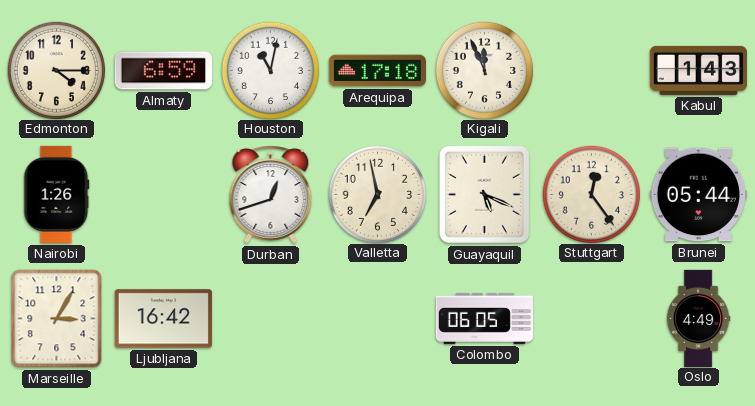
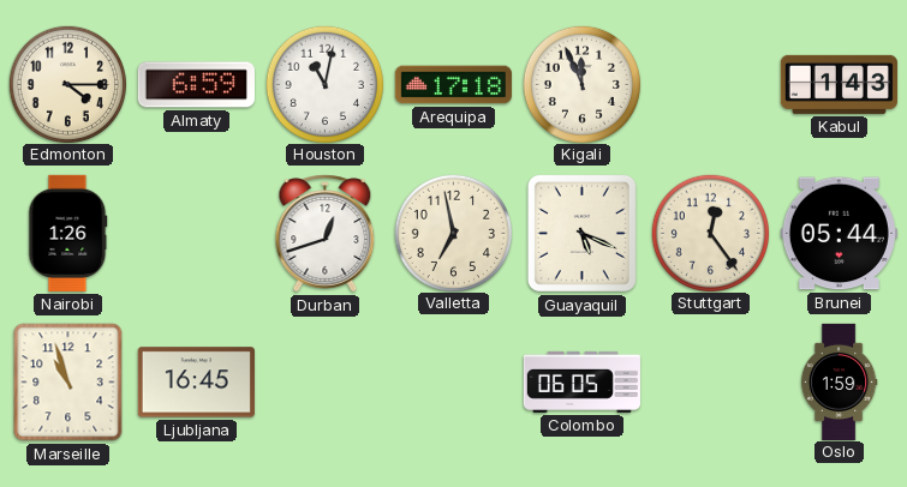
Marseille: 3:05 -> 10:57
Ljubljana: 16:42 -> 16:45
Oslo: 4:49 -> 1:59
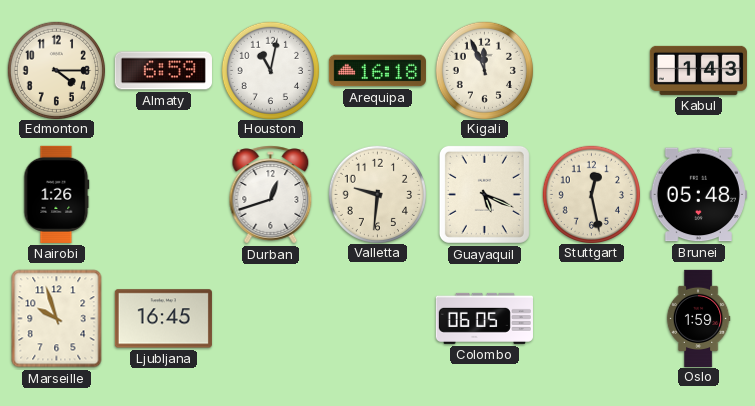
Arequipa: 17:18 -> 16:18
Valletta: 6:58 -> 9:31
Stuttgart: 12:24 -> 12:28
Brunei: 05:44 -> 05:48
Marseille: 10:57 -> 9:57
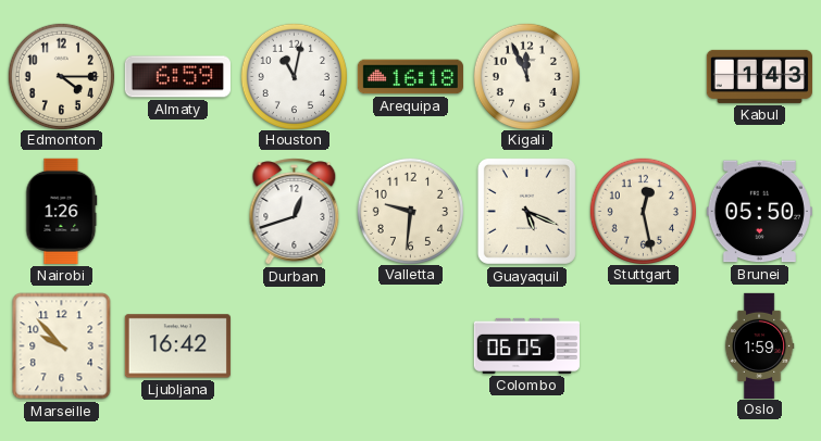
Brunei: 05:48 -> 05:50
Marseille: 9:57 -> 9:53
Ljubljana: 16:45 -> 16:42
